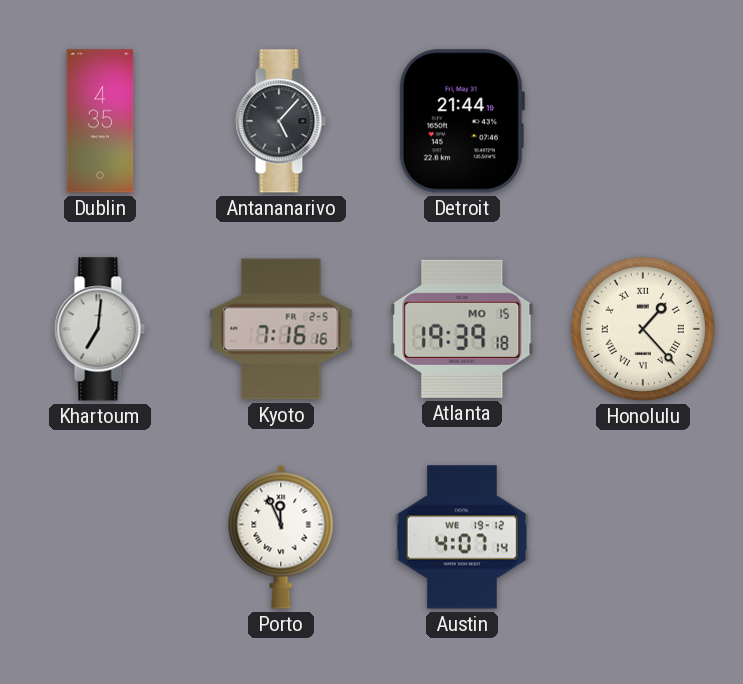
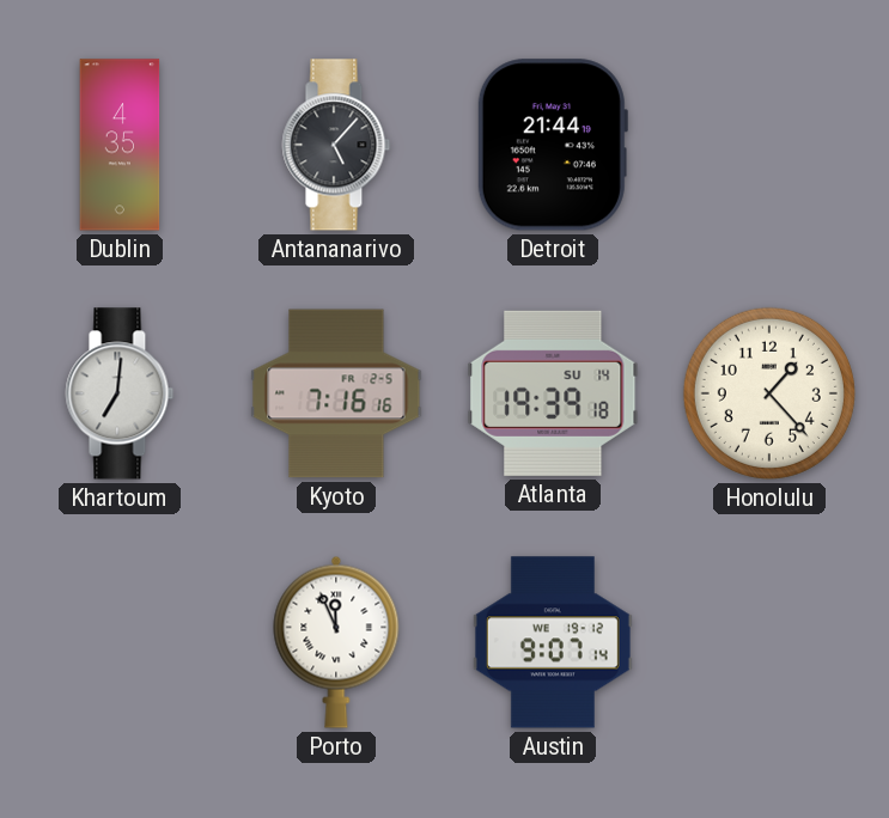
Atlanta date: MO 15 -> SU 14
Honolulu numerals: Roman -> Arabic
Austin: 4:07 -> 9:07
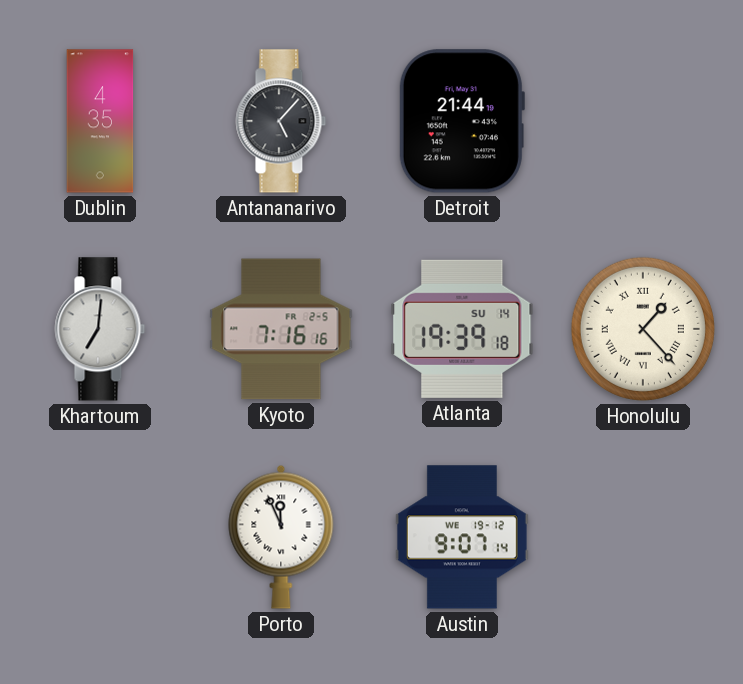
Honolulu numerals: Arabic -> Roman
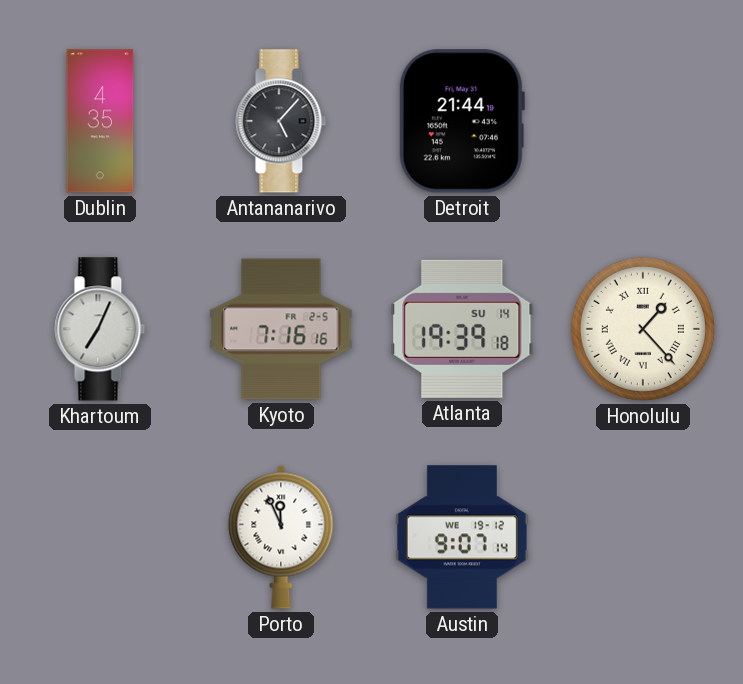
Khartoum: 7:01 -> 7:04
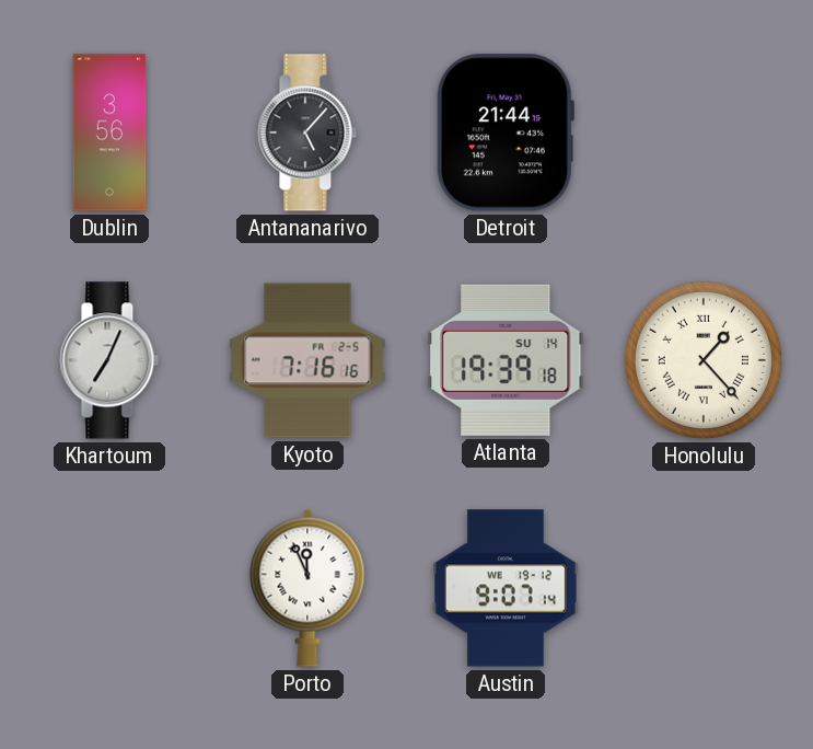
Dublin: 4:35 -> 3:56
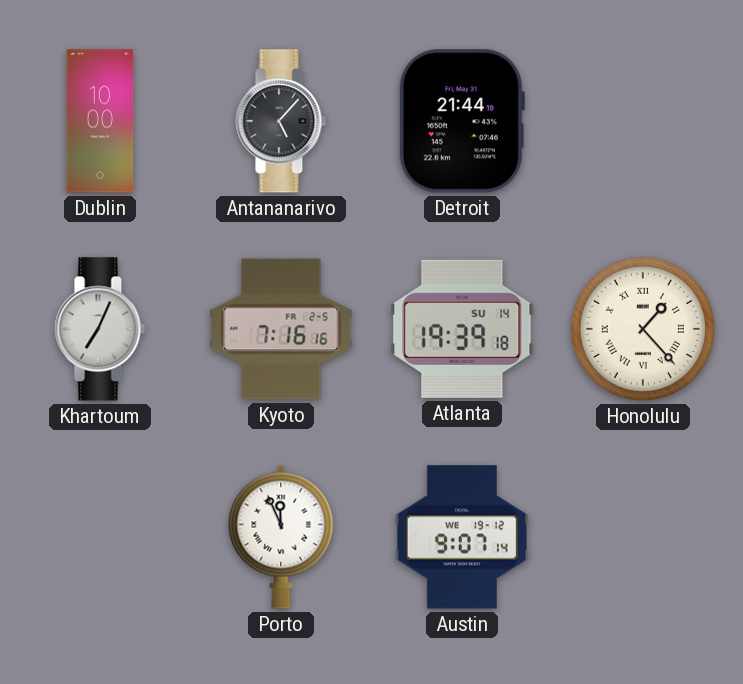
Dublin: 3:56 -> 10:00
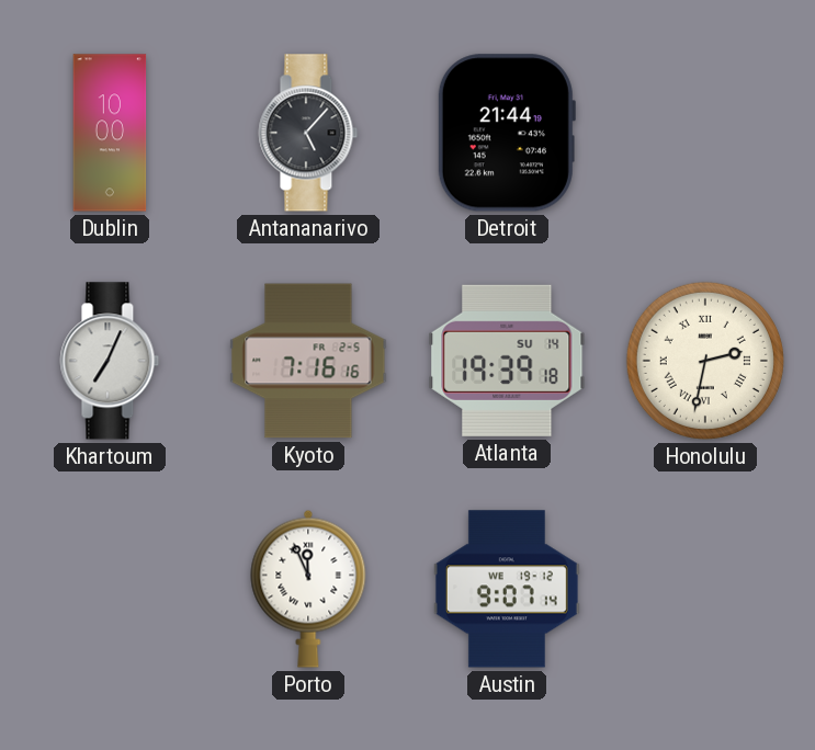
Honolulu: 1:23 -> 2:32
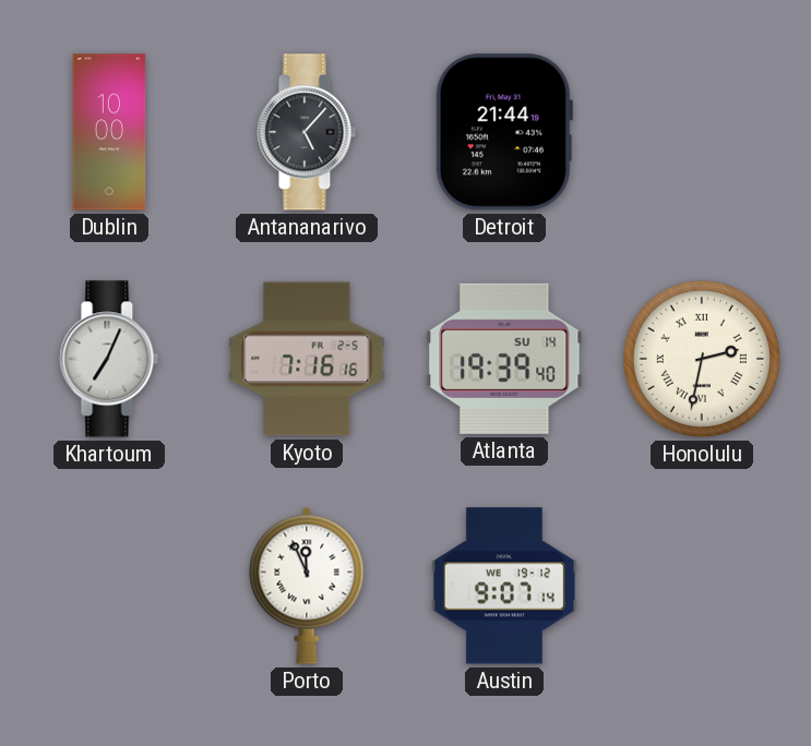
Atlanta: 19:39:18 -> 19:39:40
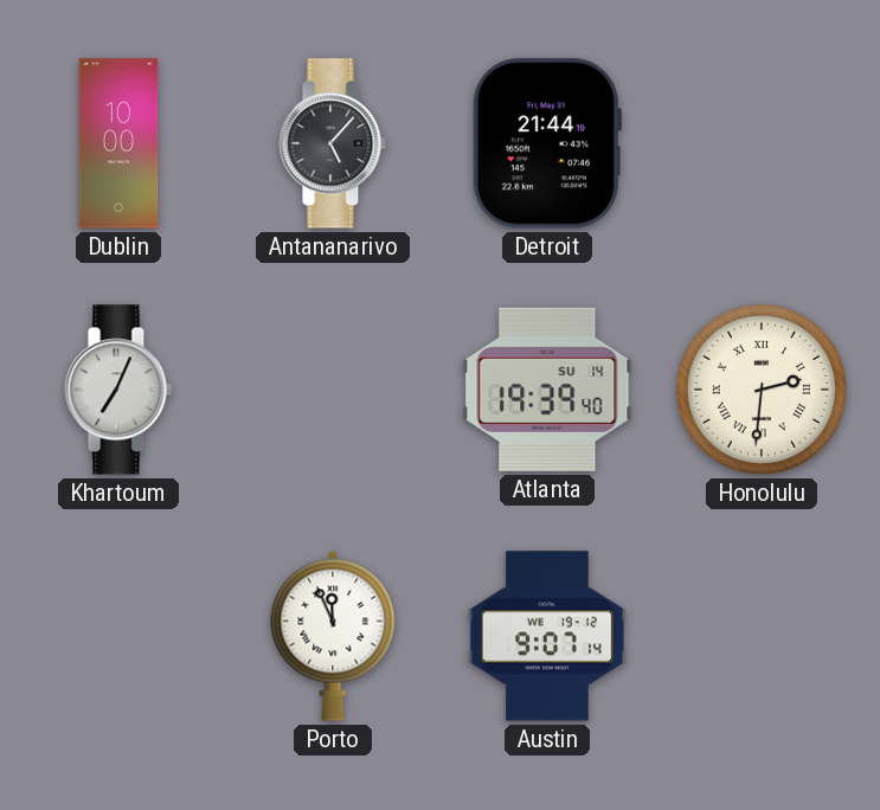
Kyoto: 7:16 -> none
Honolulu: 2:32 -> 2:31
